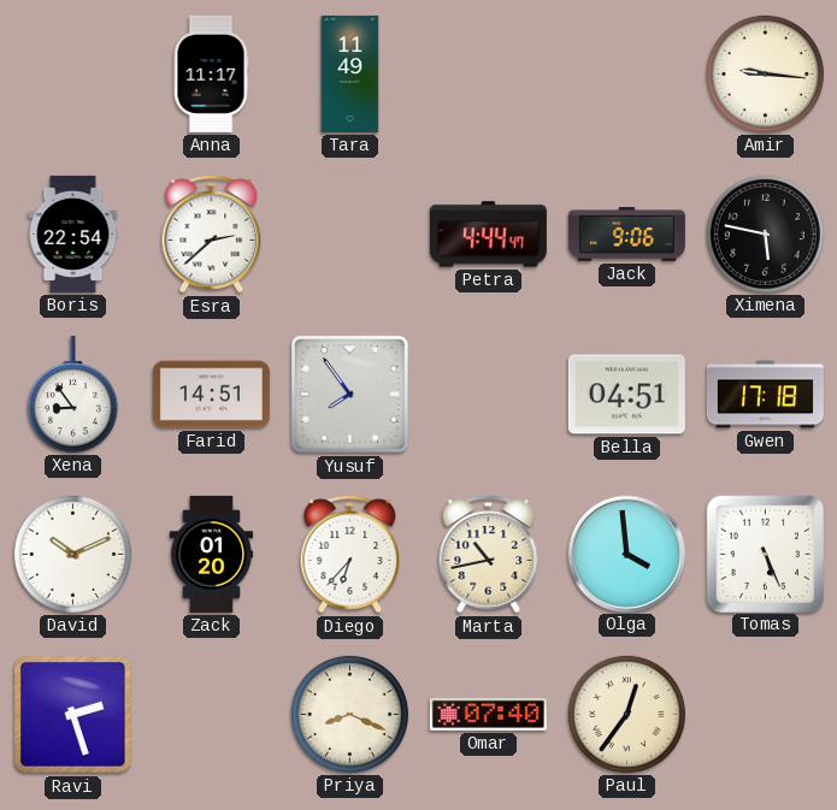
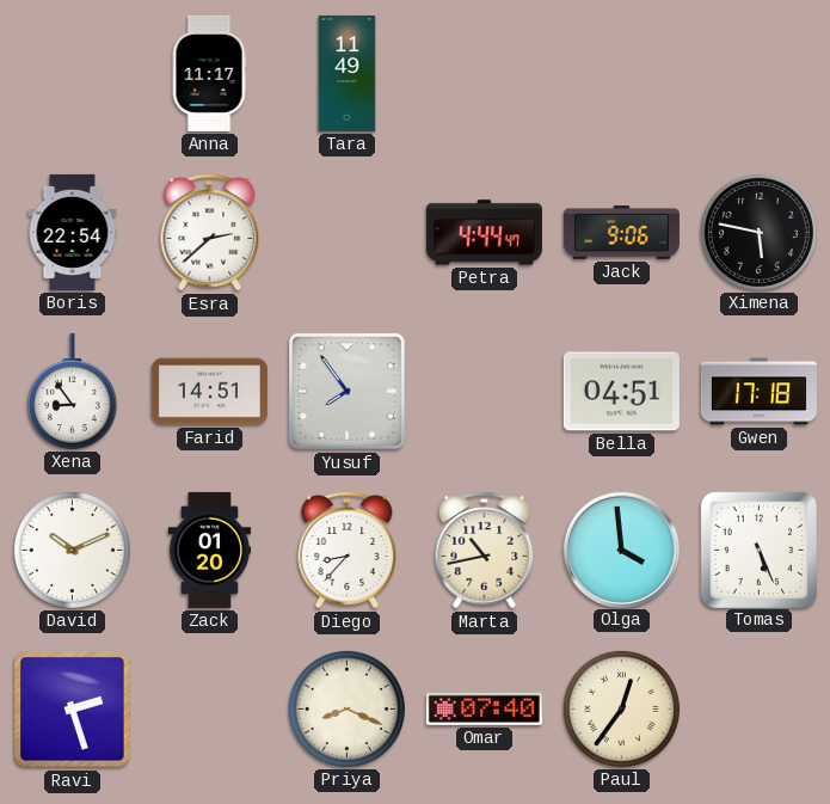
Amir: 9:16 -> none
Diego: 6:37 -> 8:37
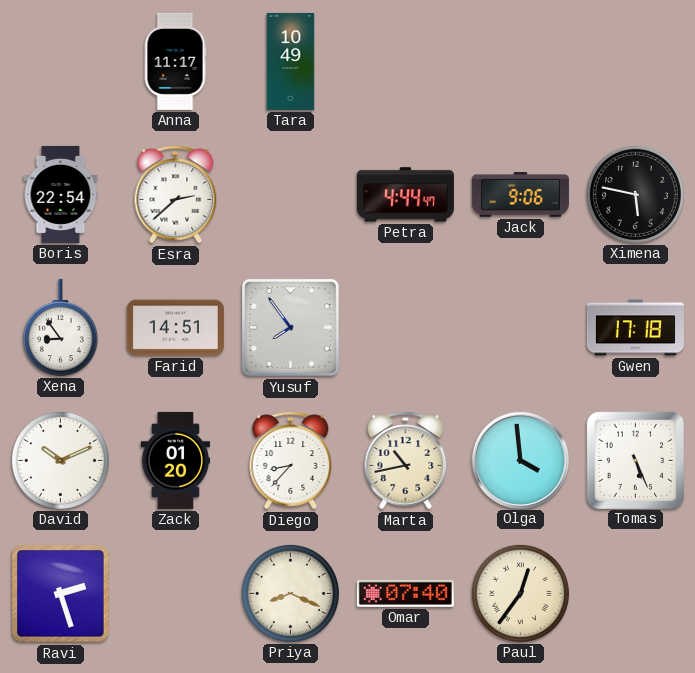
Tara: 11:49 -> 10:49
Bella: 04:51 -> none
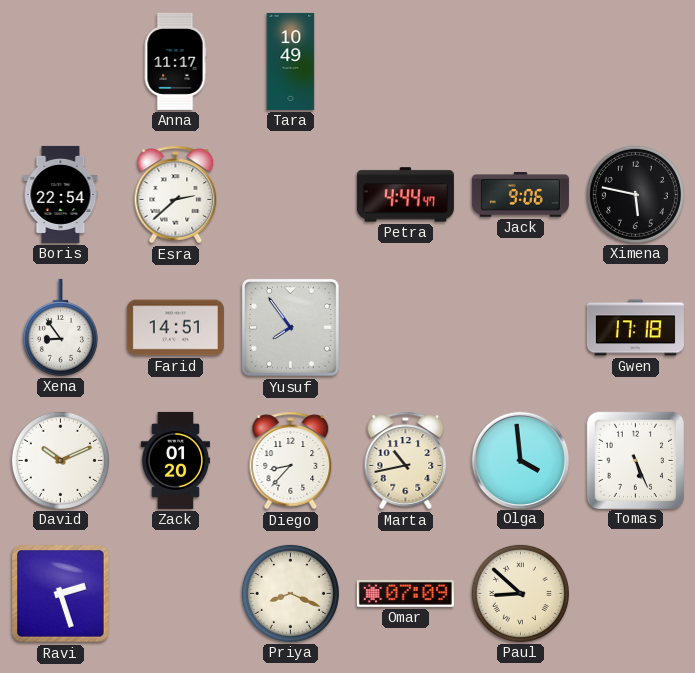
Omar: 07:40 -> 07:09
Paul: 12:36 -> 8:52
